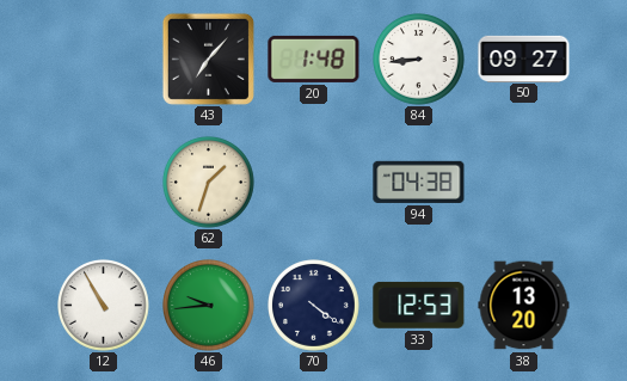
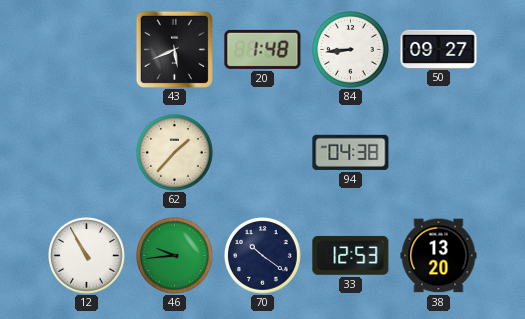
43: 7:07 -> 5:41
62: 1:33 -> 1:37
70: 4:21 -> 10:21
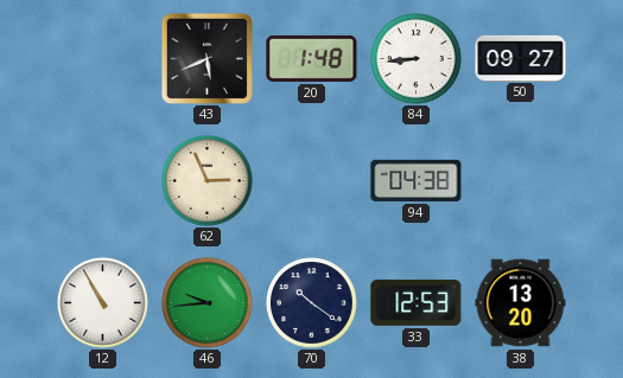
62: 1:37 -> 2:56
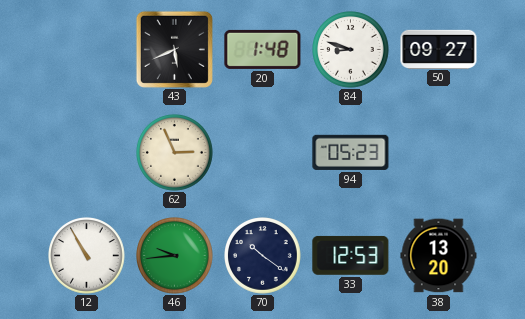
84: 8:44 -> 8:48
94: 04:38 -> 05:23
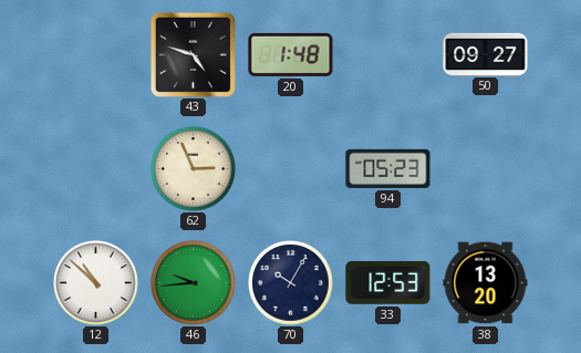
43: 5:41 -> 4:48
84: 8:48 -> none
12: 10:55 -> 10:52
70: 10:21 -> 10:05
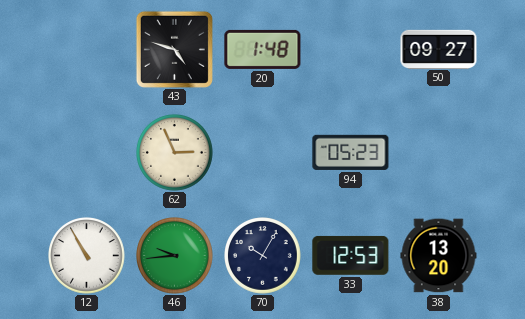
12: 10:52 -> 10:55
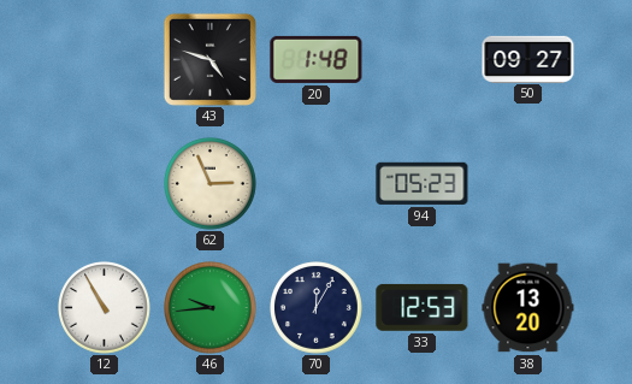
70: 10:05 -> 12:05
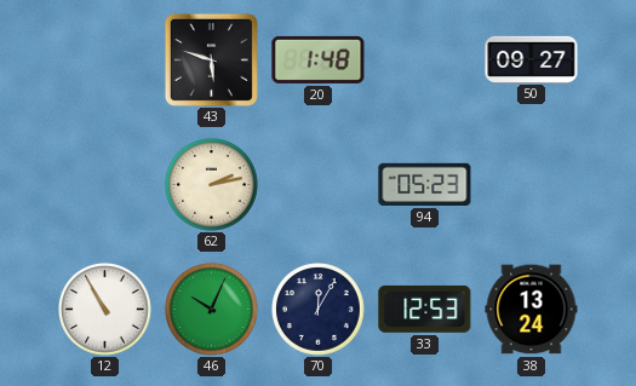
43: 4:48 -> 5:48
62: 2:56 -> 2:13
46: 9:44 -> 10:04
38: 13:20 -> 13:24
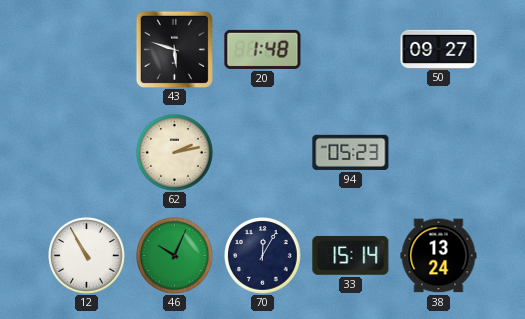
33: 12:53 -> 15:14
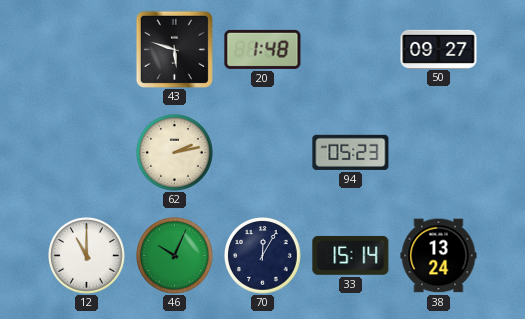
12: 10:55 -> 11:00
